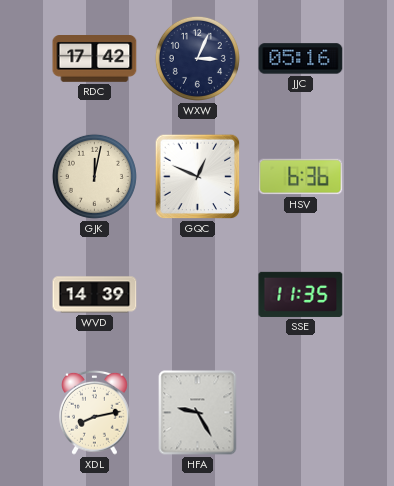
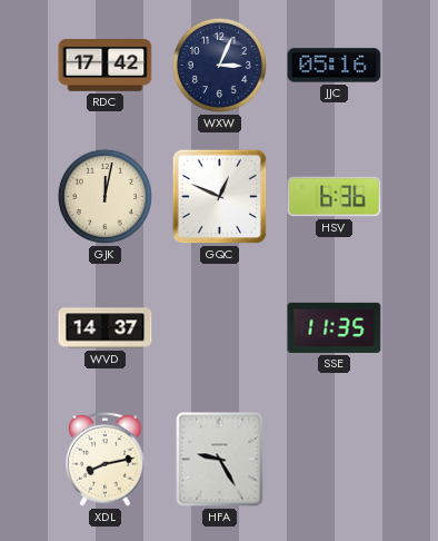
WVD: 14:39 -> 14:37
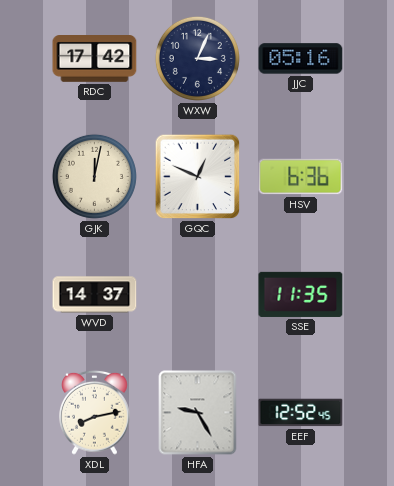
EEF: none -> 12:52
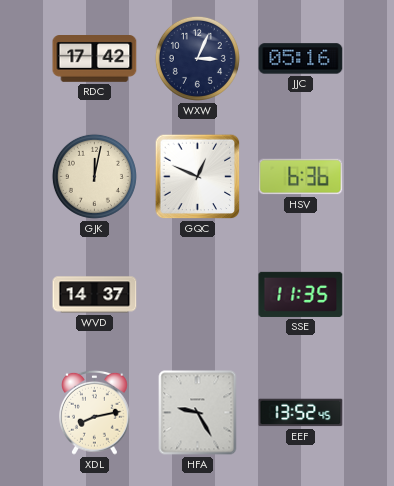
EEF: 12:52 -> 13:52
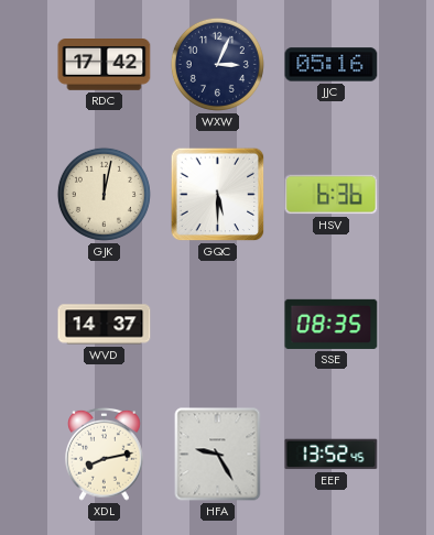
GQC: 12:49 -> 5:30
SSE: 11:35 -> 08:35
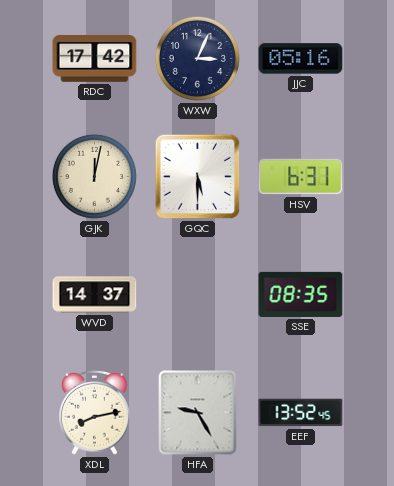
HSV: 6:36 -> 6:31
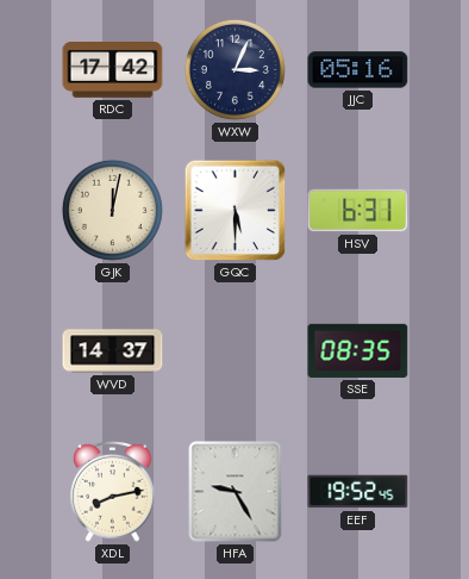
EEF: 13:52 -> 19:52
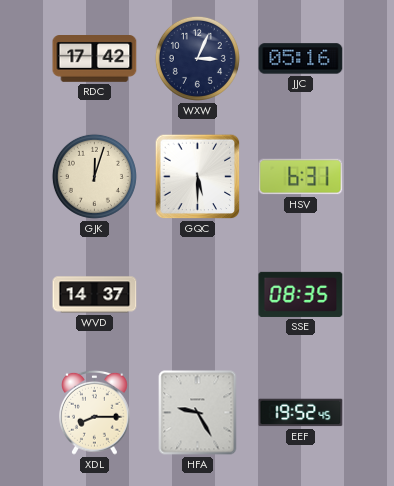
GJK: 12:02 -> 12:03
XDL: 8:13 -> 8:15
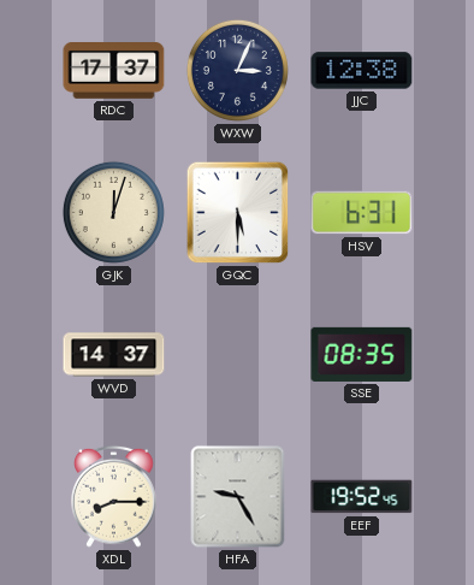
RDC: 17:42 -> 17:37
JJC: 05:16 -> 12:38
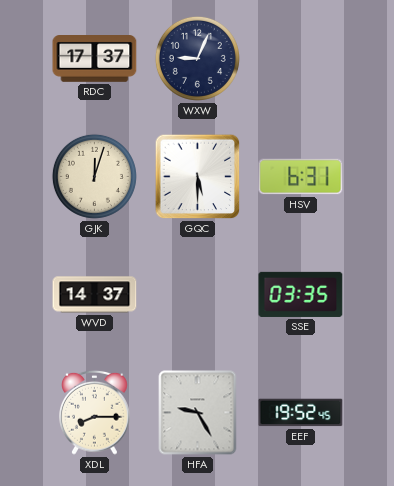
WXW: 3:04 -> 9:04
JJC: 12:38 -> none
SSE: 08:35 -> 03:35
